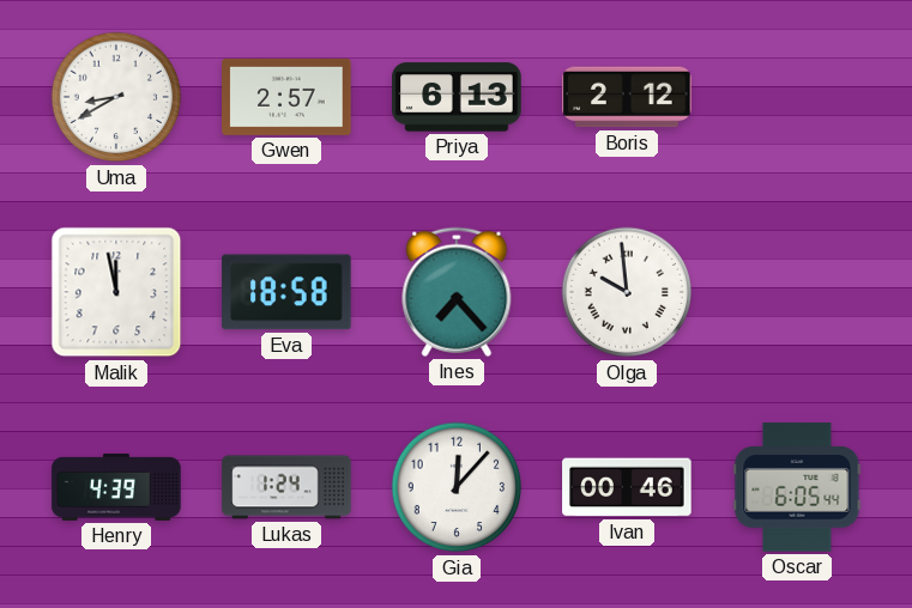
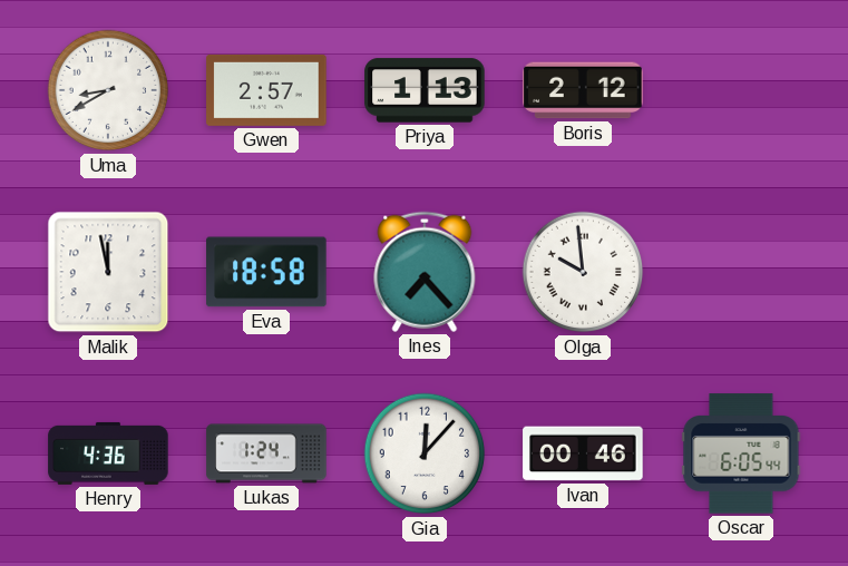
Priya: 6:13 -> 1:13
Henry: 4:39 -> 4:36
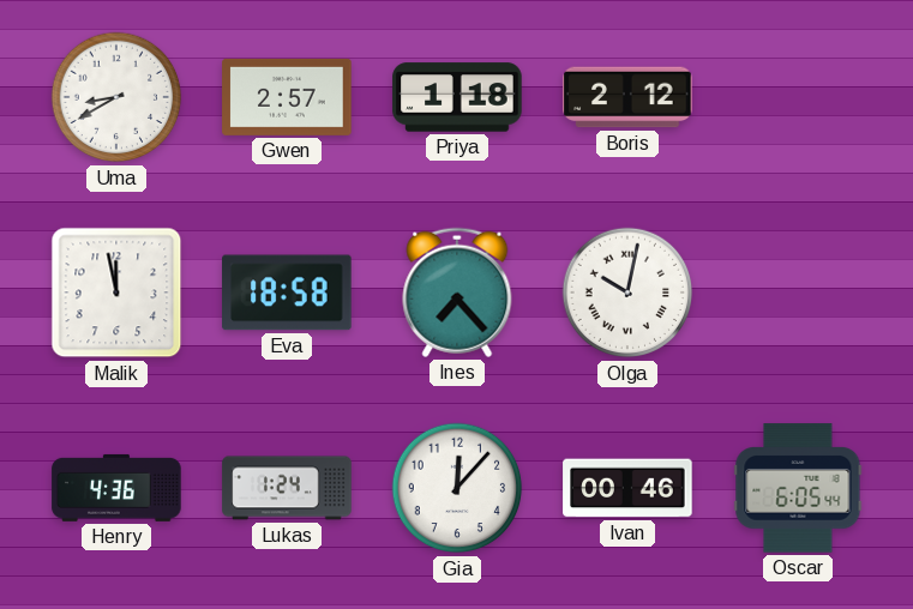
Priya: 1:13 -> 1:18
Olga: 9:59 -> 10:02
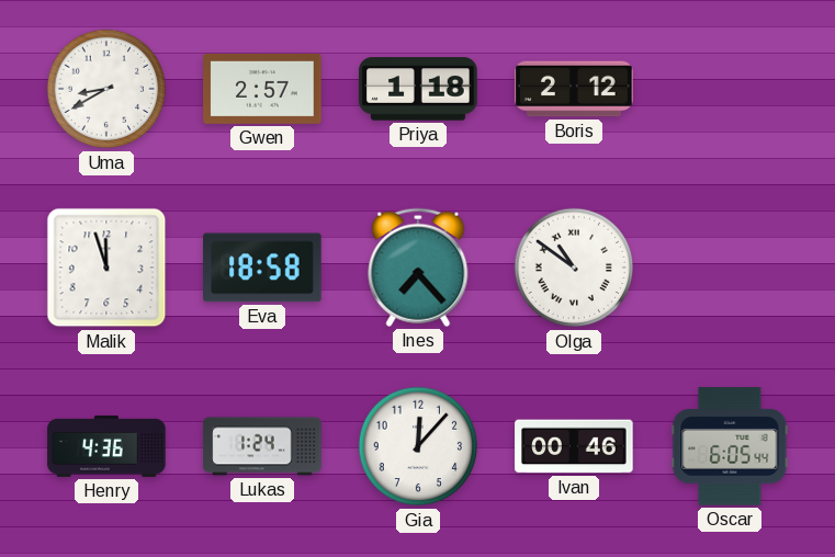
Malik: 11:58 -> 11:57
Olga: 10:02 -> 10:51
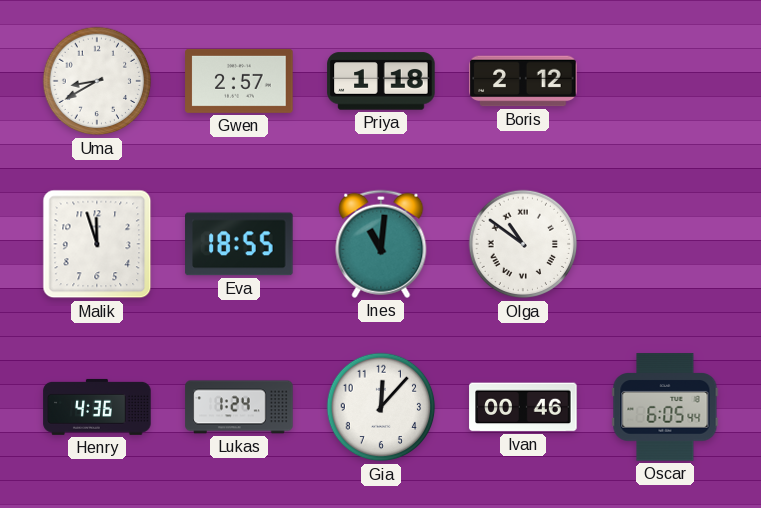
Eva: 18:58 -> 18:55
Ines: 7:23 -> 11:01
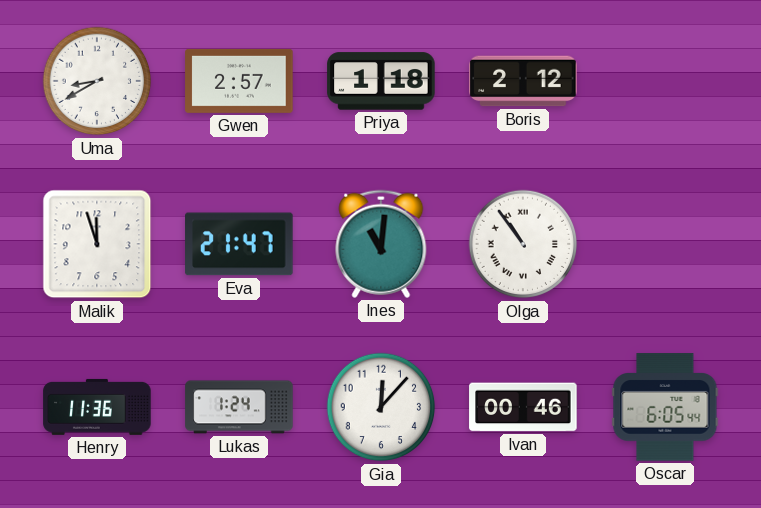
Eva: 18:55 -> 21:47
Olga: 10:51 -> 10:54
Henry: 4:36 -> 11:36
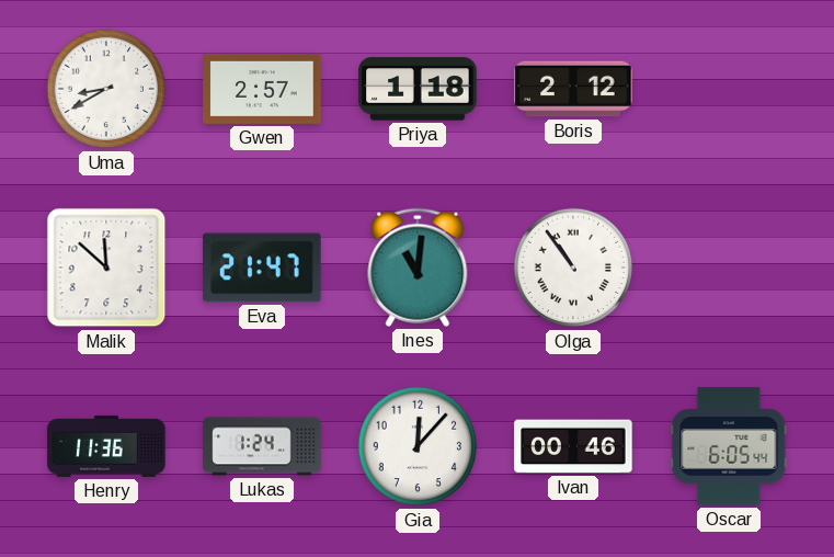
Malik: 11:57 -> 11:52
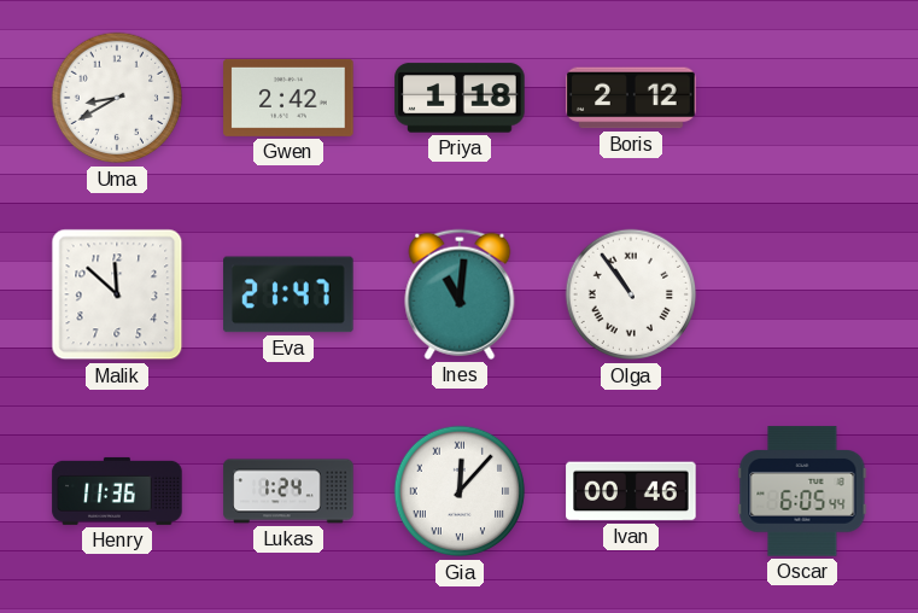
Gwen: 2:57 -> 2:42
Gia numerals: Arabic -> Roman
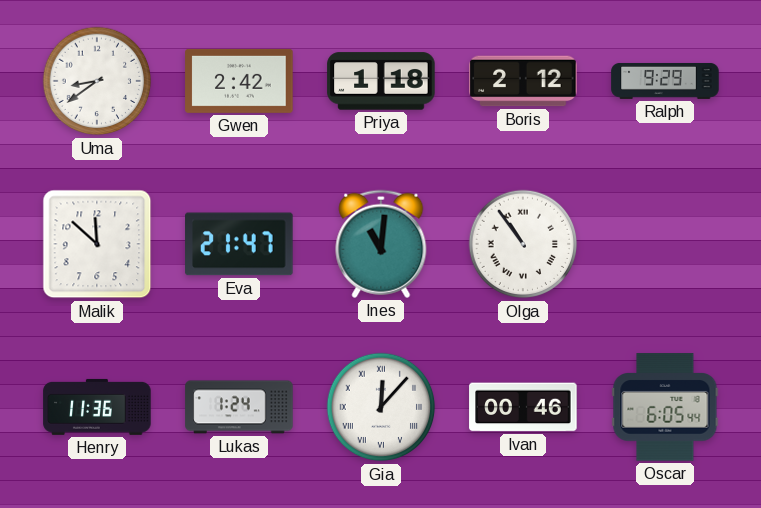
Uma: 8:40 -> 8:39
Ralph: none -> 9:29
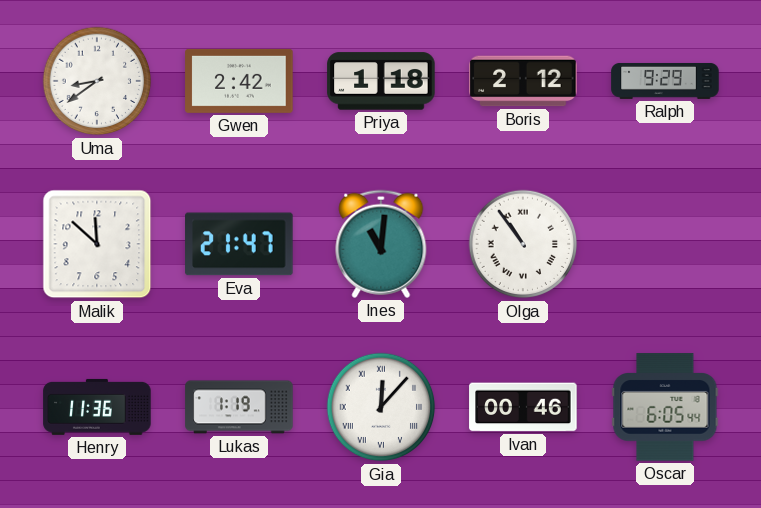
Lukas: 1:24 -> 1:19
